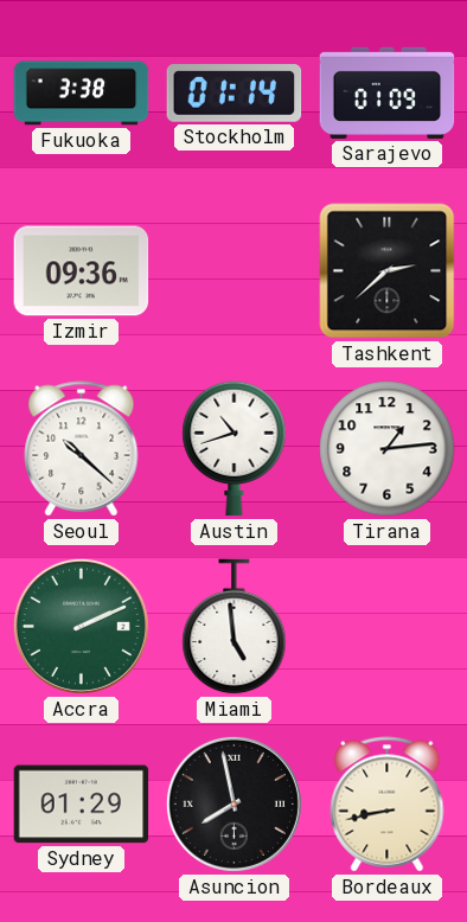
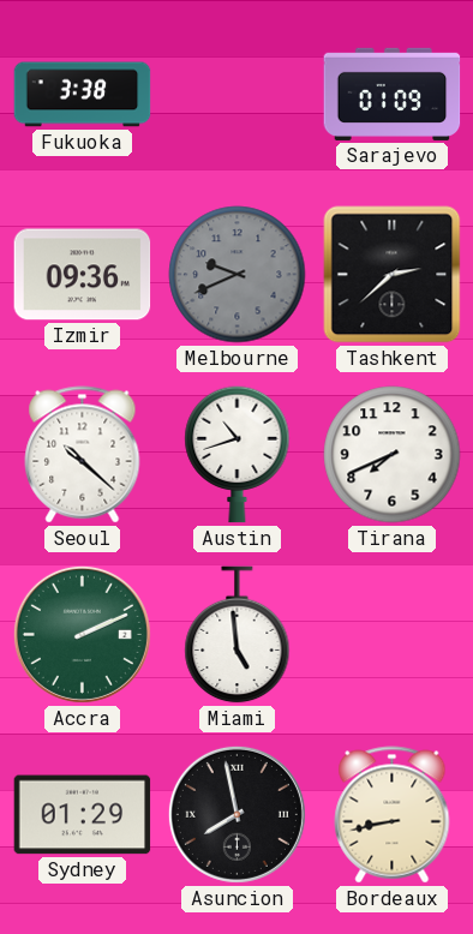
Stockholm: 01:14 -> none
Melbourne: none -> 9:41
Tirana: 1:14 -> 7:41
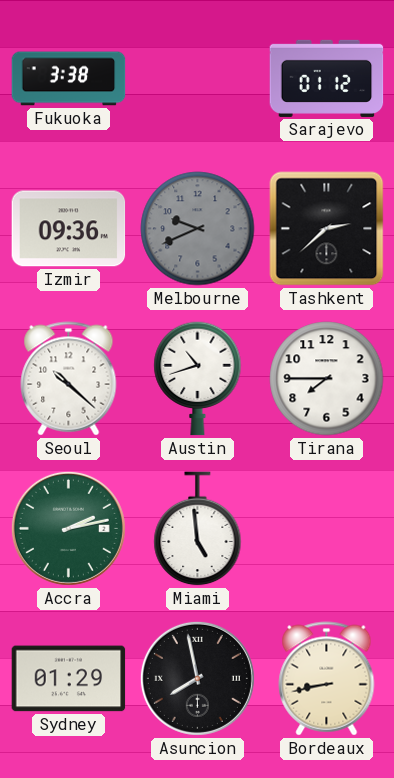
Sarajevo: 01:09 -> 01:12
Tirana: 7:41 -> 7:45
Accra: 2:11 -> 2:13
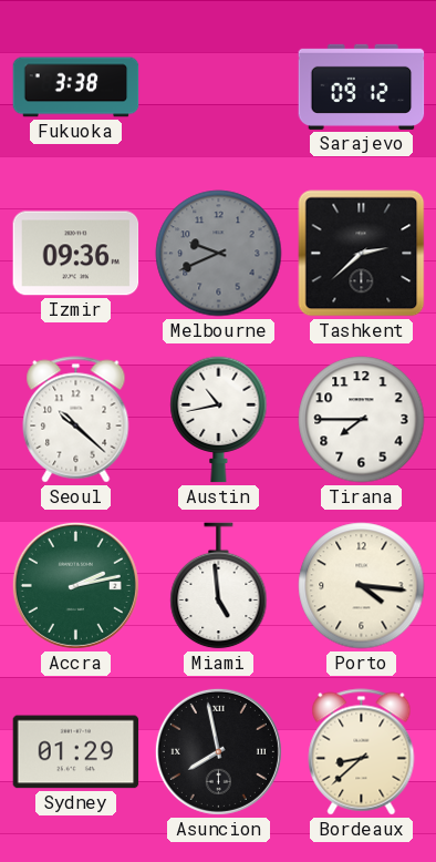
Sarajevo: 01:12 -> 09:12
Austin: 10:42 -> 10:43
Porto: none -> 4:16
Bordeaux: 8:43 -> 8:38
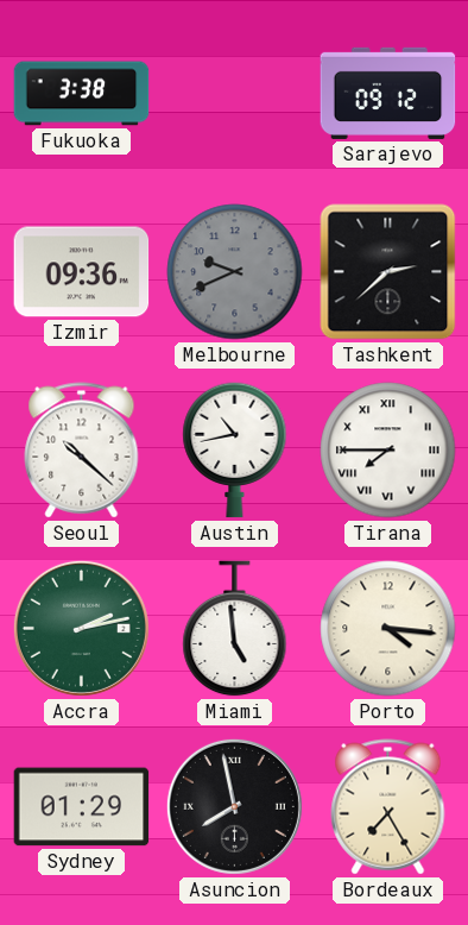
Tirana numerals: Arabic -> Roman
Bordeaux: 8:38 -> 7:25
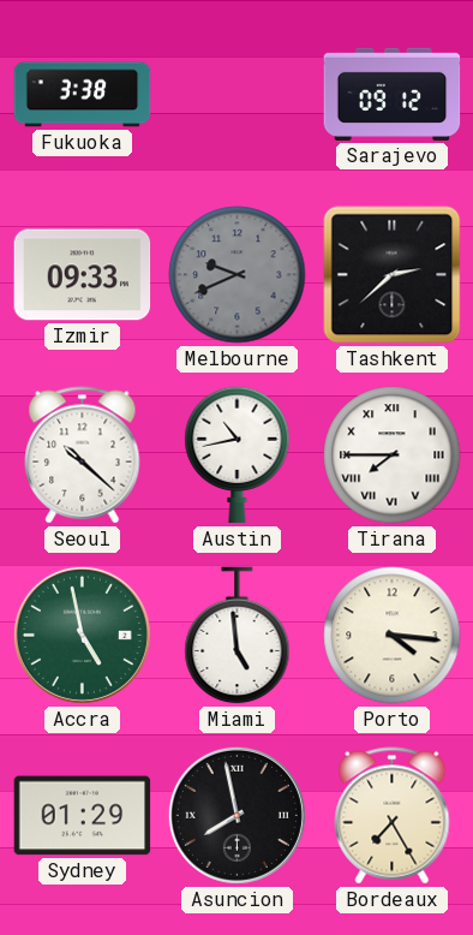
Izmir: 09:36 -> 09:33
Accra: 2:13 -> 4:58
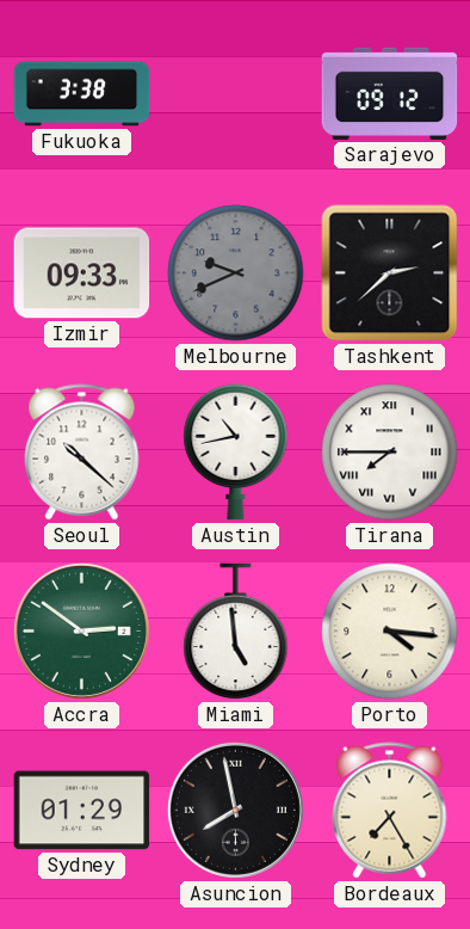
Accra: 4:58 -> 2:51
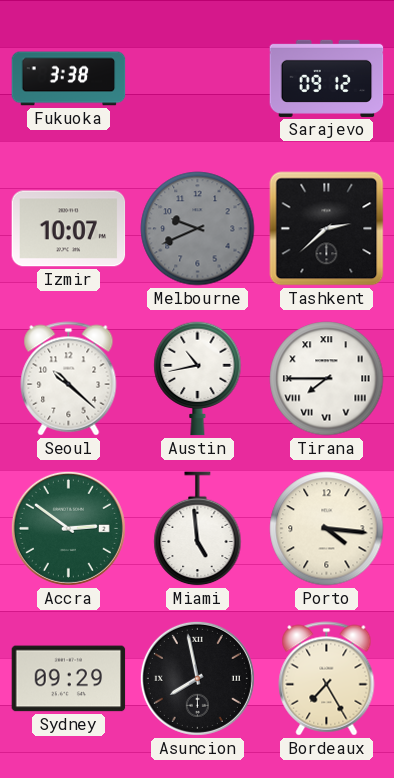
Izmir: 09:33 -> 10:07
Sydney: 01:29 -> 09:29
